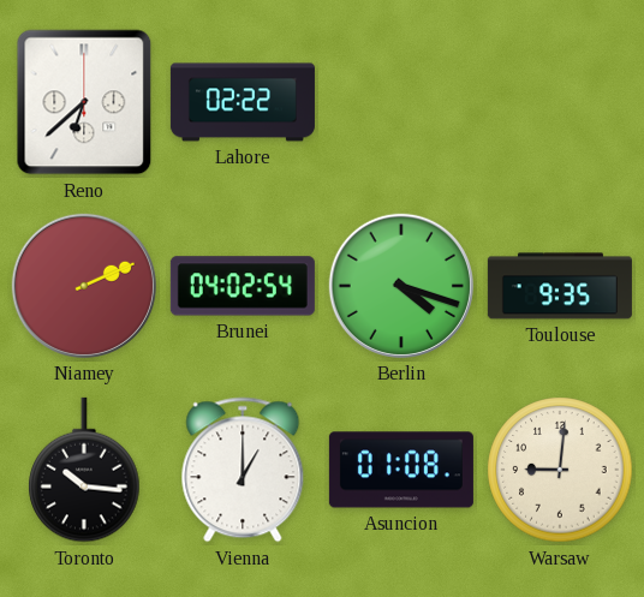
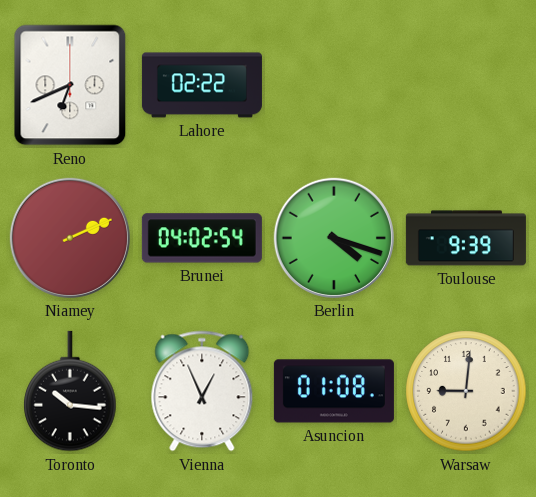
Reno: 6:38 -> 6:41
Toulouse: 9:35 -> 9:39
Vienna: 1:00 -> 12:56
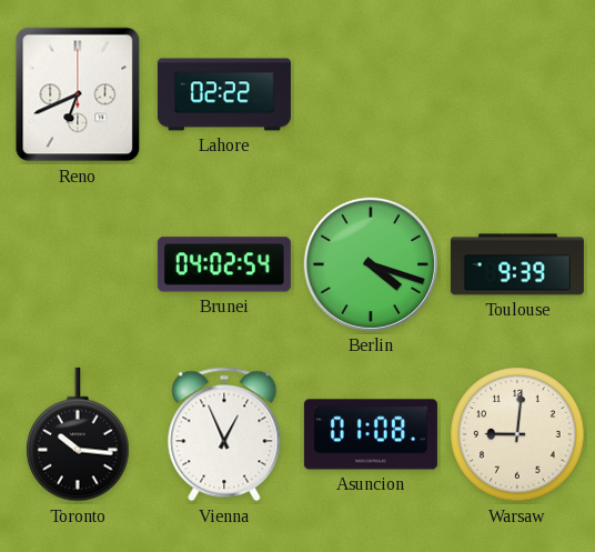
Niamey: 2:11 -> none
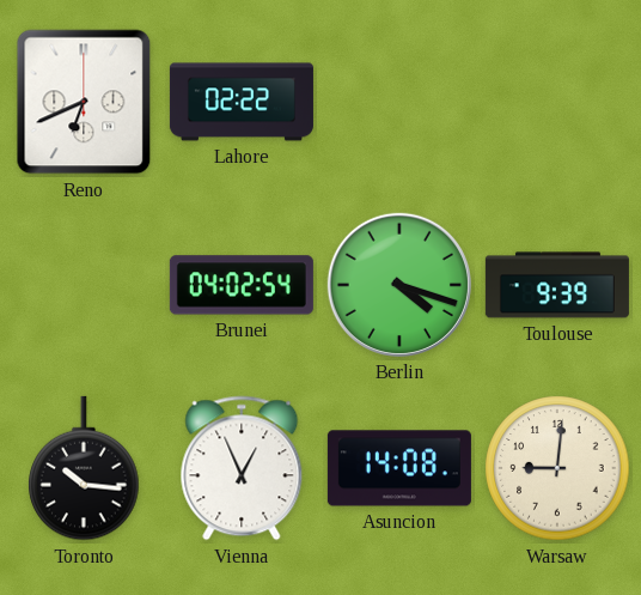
Asuncion: 01:08 -> 14:08
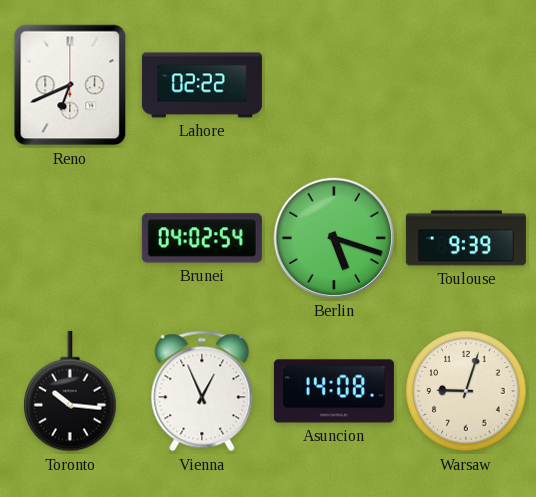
Berlin: 4:18 -> 5:18
Warsaw: 9:01 -> 9:03
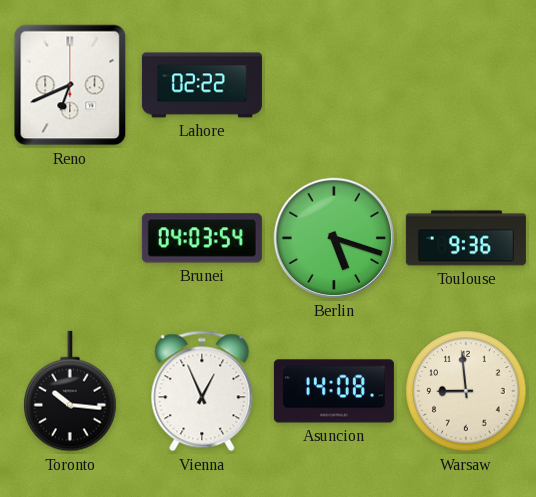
Brunei: 04:02 -> 04:03
Toulouse: 9:39 -> 9:36
Warsaw: 9:03 -> 8:59
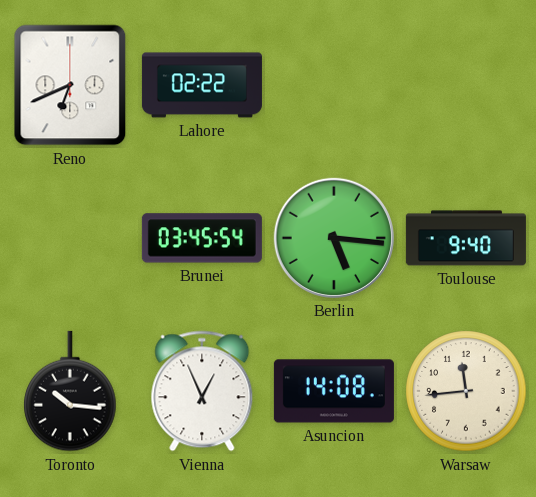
Brunei: 04:03 -> 03:45
Berlin: 5:18 -> 5:16
Toulouse: 9:36 -> 9:40
Warsaw: 8:59 -> 11:44
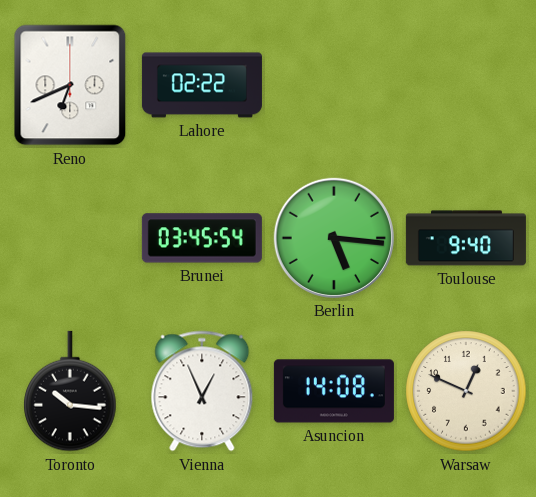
Warsaw: 11:44 -> 12:49
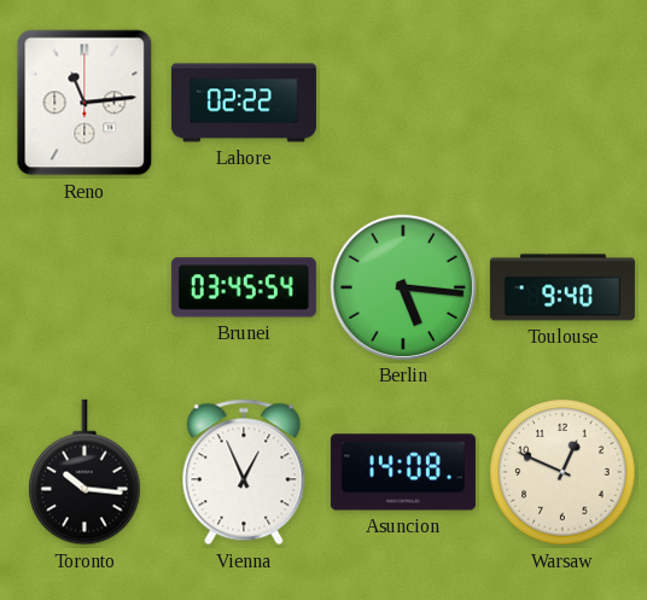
Reno: 6:41 -> 11:14
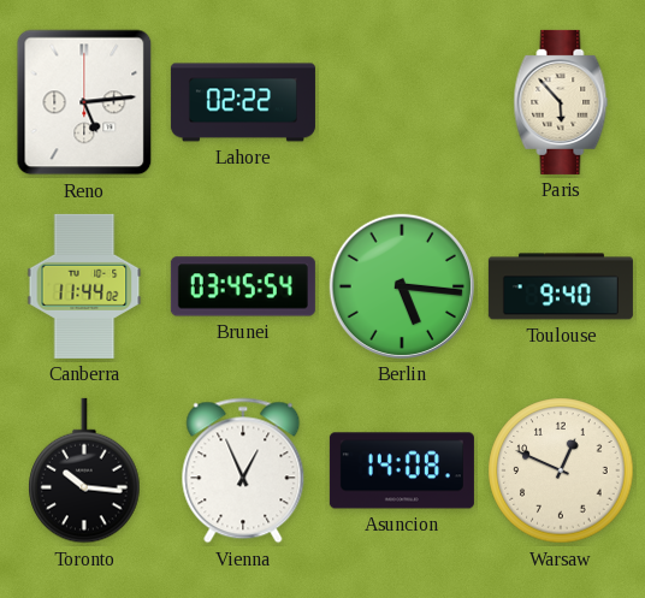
Reno: 11:14 -> 5:14
Paris: none -> 5:53
Canberra: none -> 11:44
